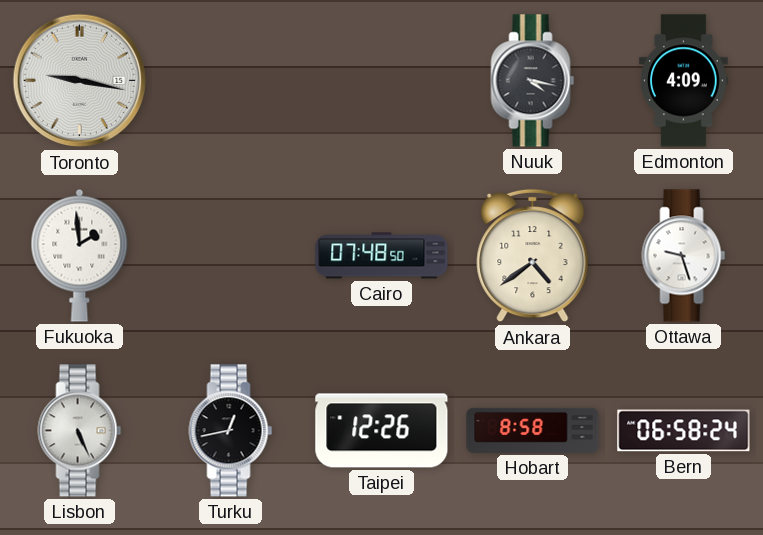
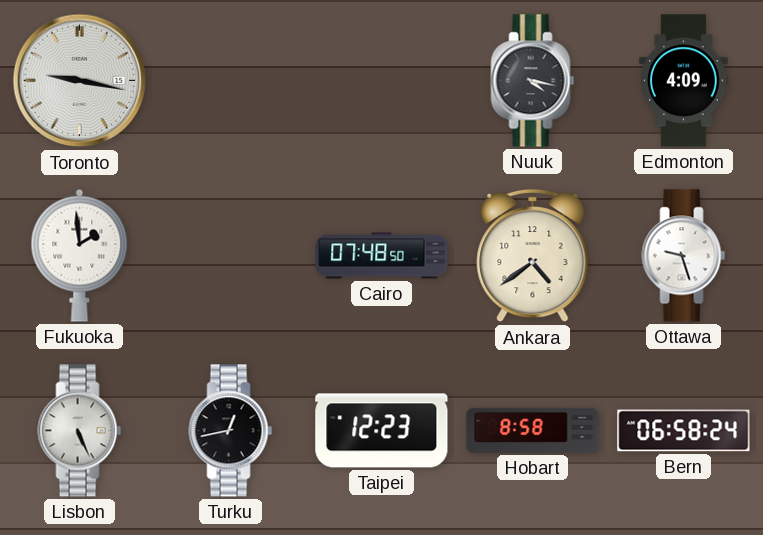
Taipei: 12:26 -> 12:23
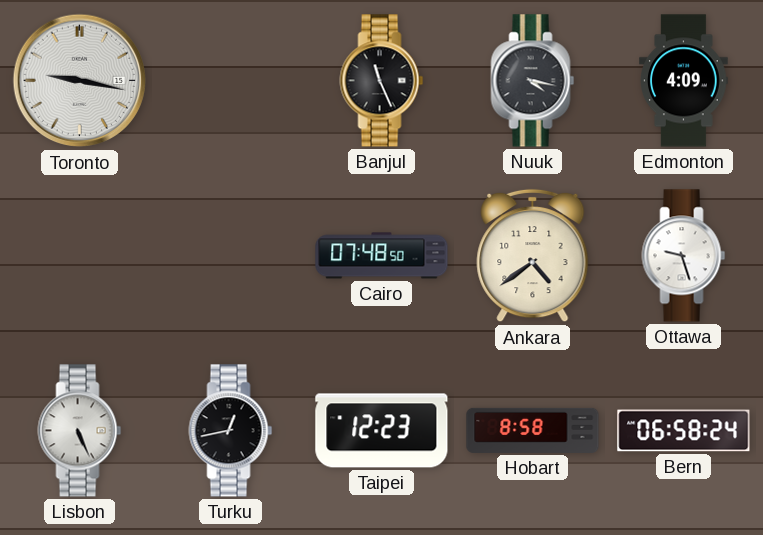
Banjul: none -> 11:26
Fukuoka: 1:59 -> none
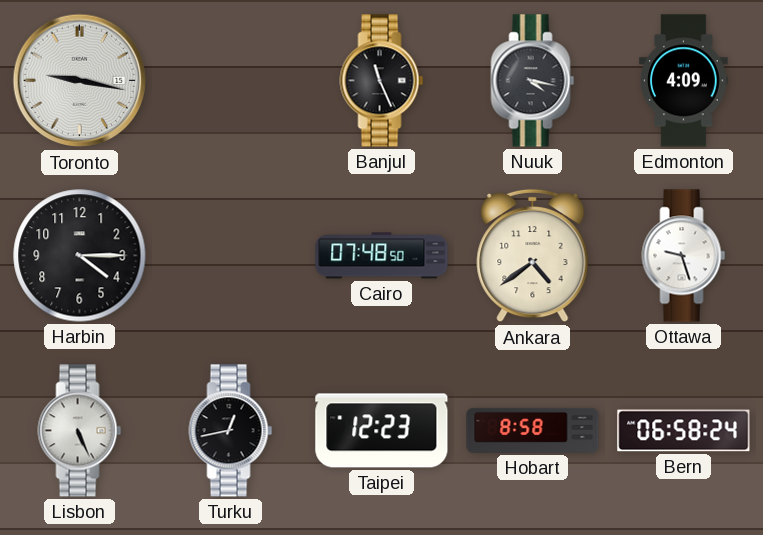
Harbin: none -> 4:15
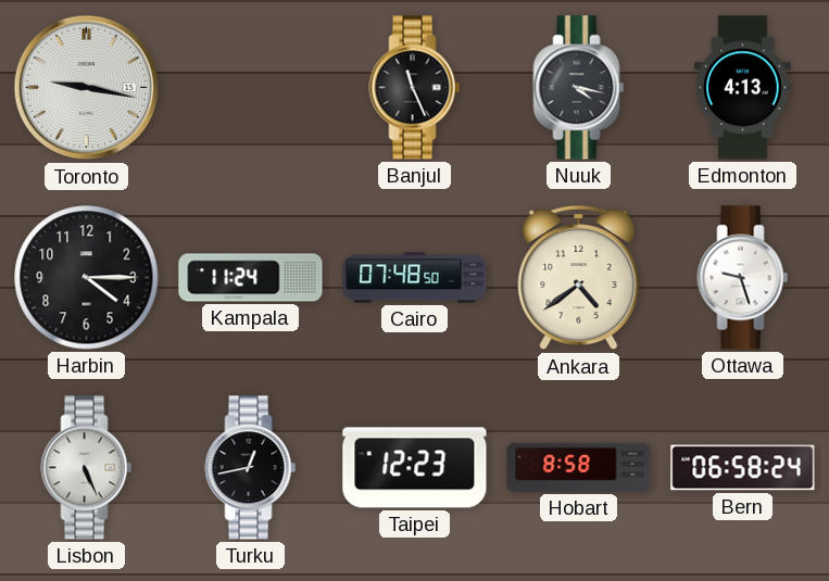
Edmonton: 4:09 -> 4:13
Kampala: none -> 11:24
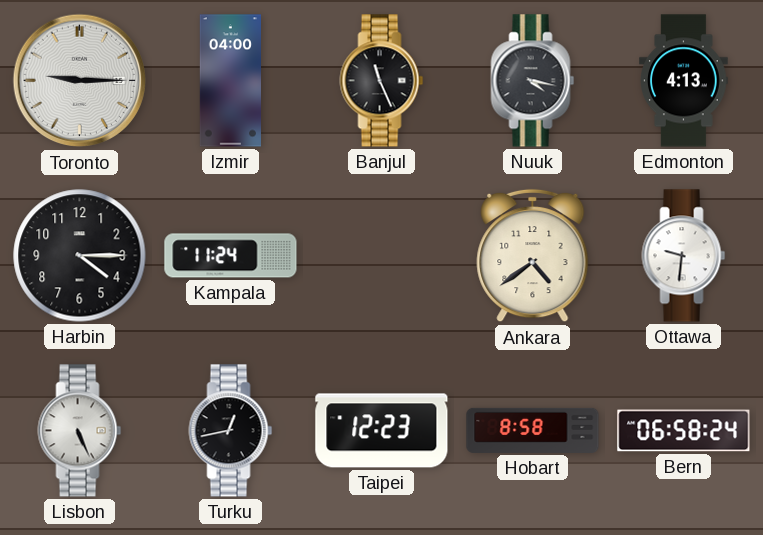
Toronto: 9:17 -> 9:15
Izmir: none -> 04:00
Cairo: 07:48 -> none
Ottawa: 9:27 -> 9:31
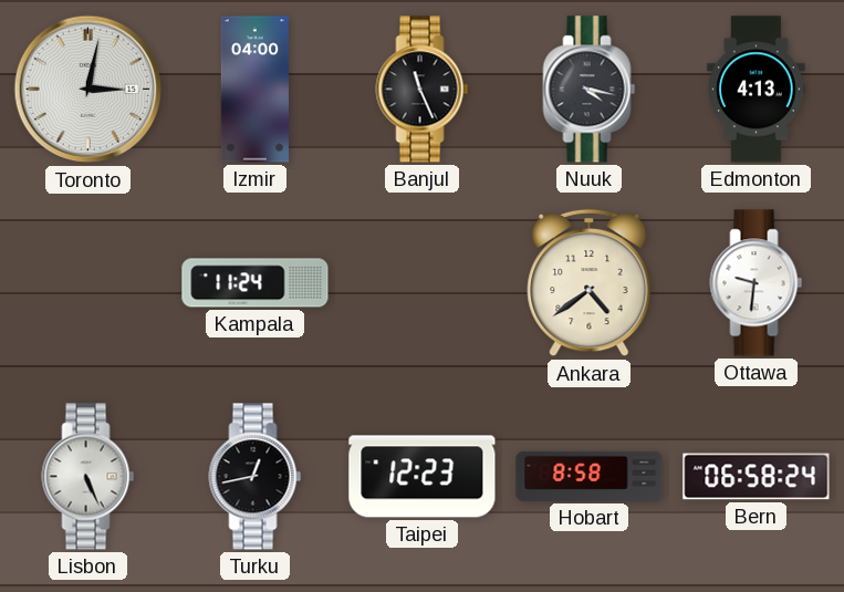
Toronto: 9:15 -> 3:02
Harbin: 4:15 -> none
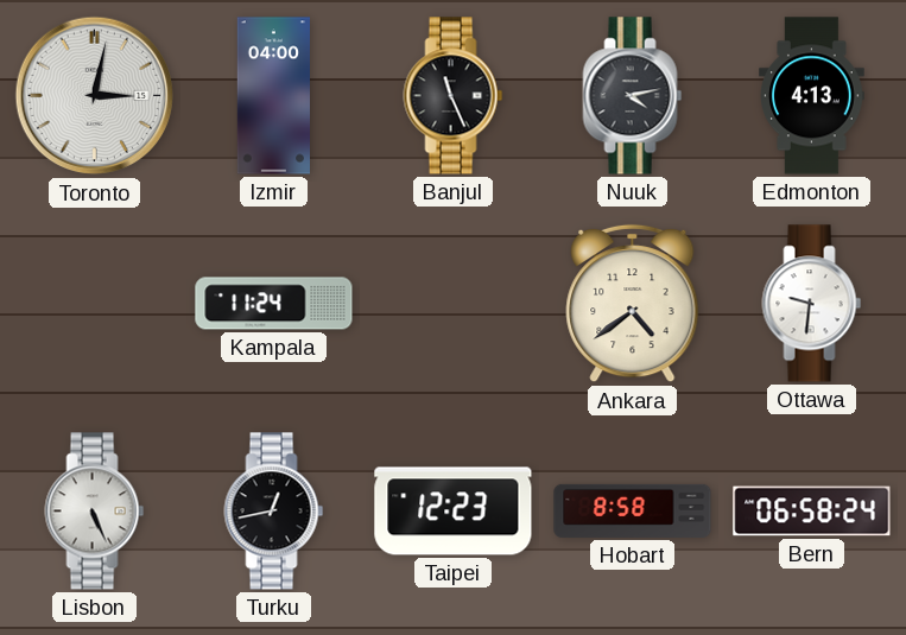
Nuuk: 4:17 -> 4:13
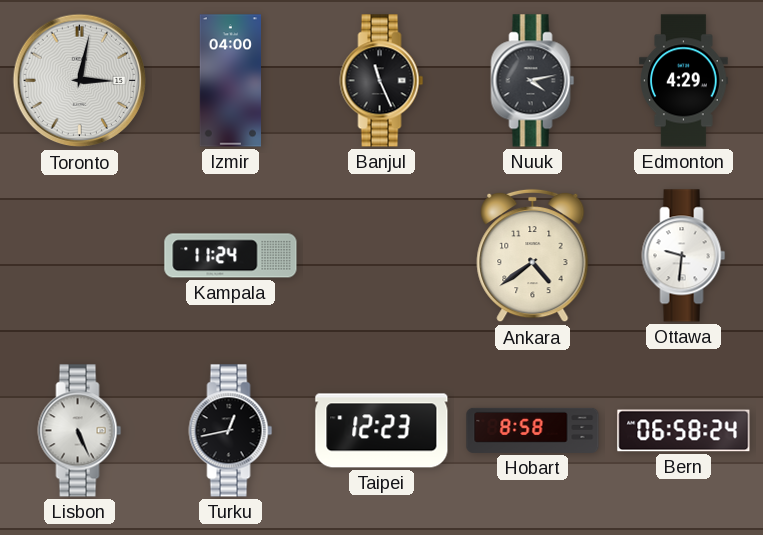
Edmonton: 4:13 -> 4:29
